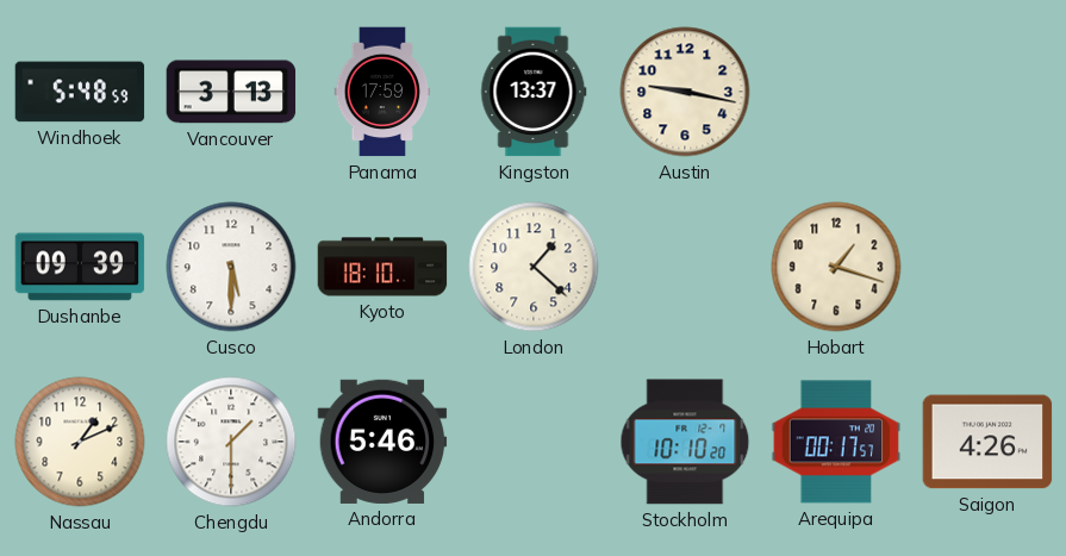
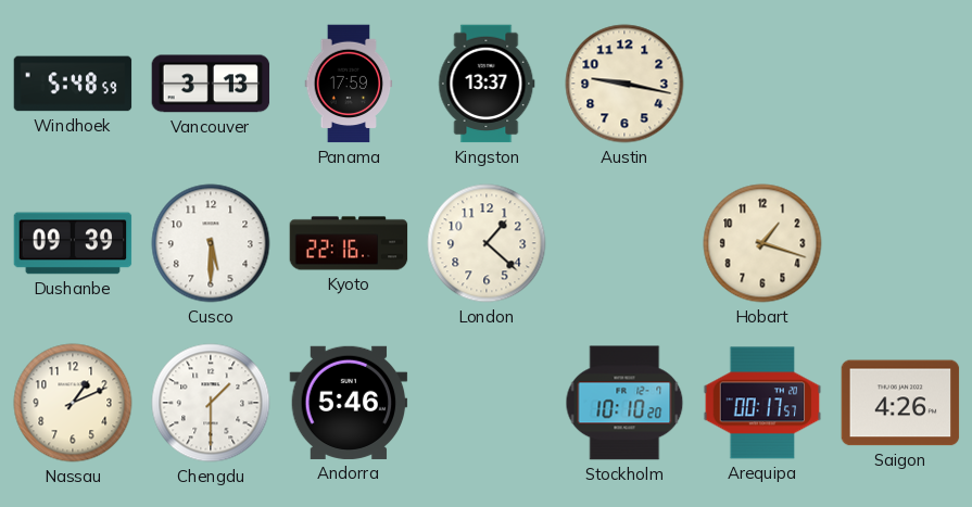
Kyoto: 18:10 -> 22:16
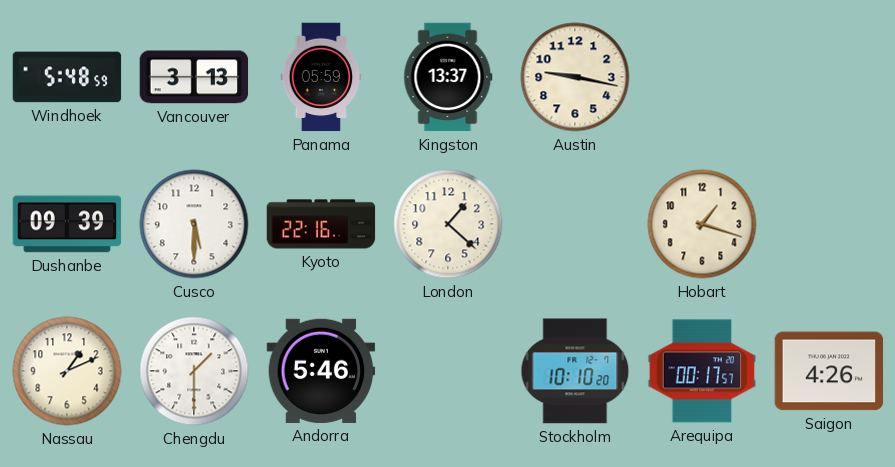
Panama: 17:59 -> 05:59
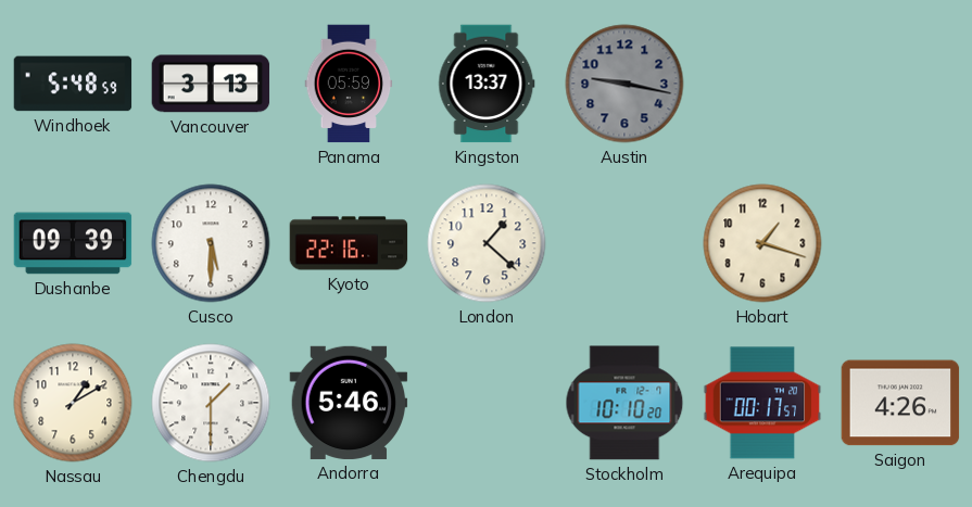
Austin dial: cream -> grey
Nassau: 1:11 -> 1:10
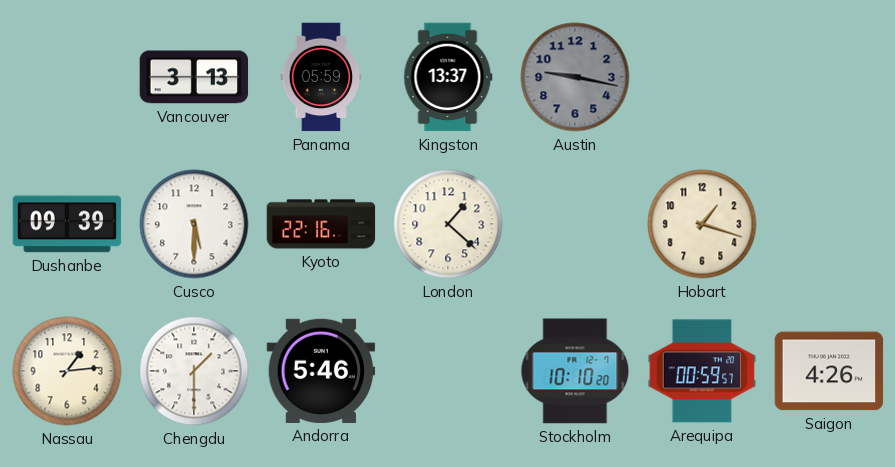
Windhoek: 5:48 -> none
Nassau: 1:10 -> 1:14
Arequipa: 00:17 -> 00:59
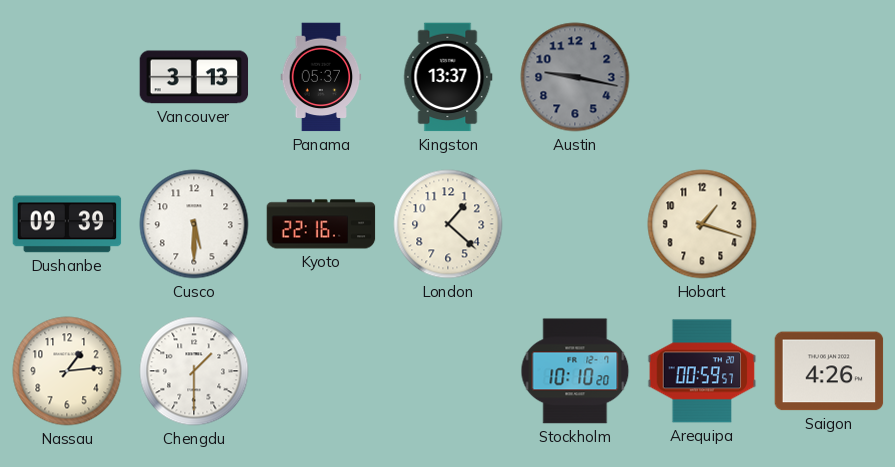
Panama: 05:59 -> 05:37
Andorra: 5:46 -> none
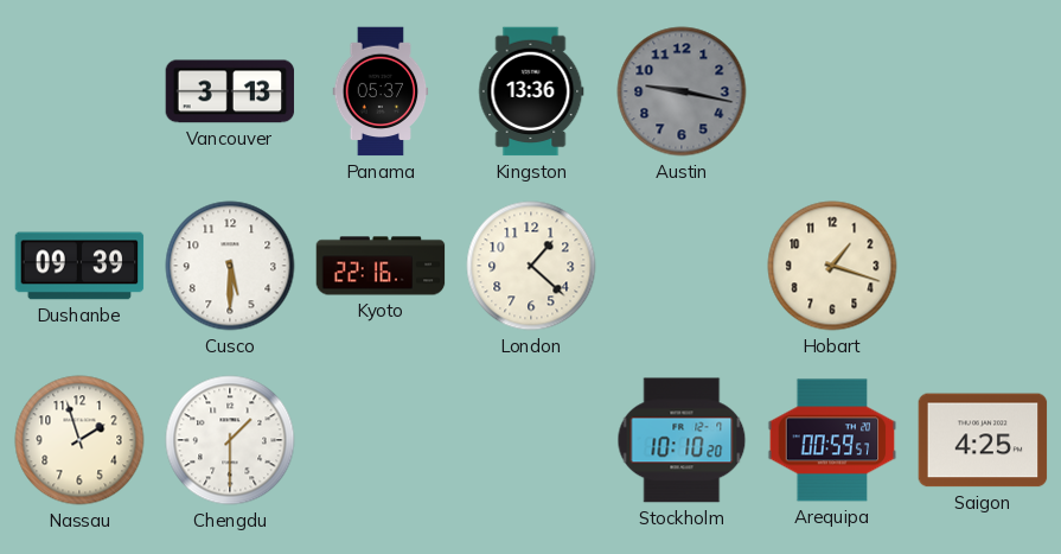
Kingston: 13:37 -> 13:36
Nassau: 1:14 -> 1:57
Saigon: 4:26 -> 4:25
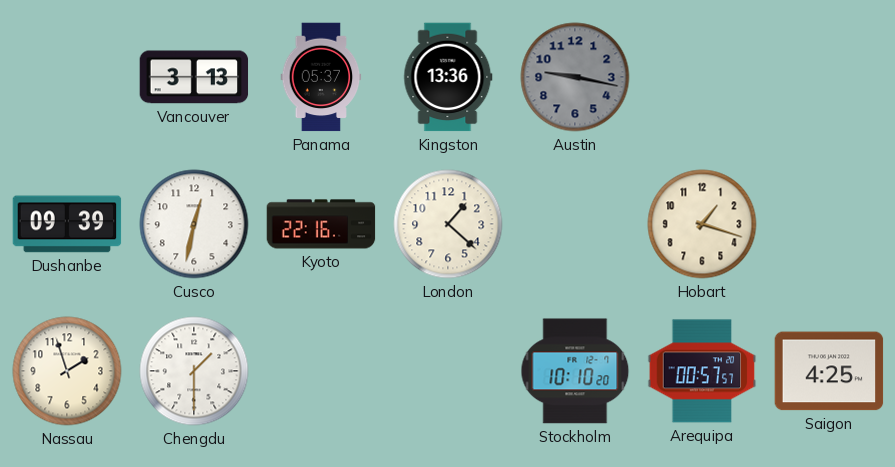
Cusco: 5:30 -> 12:32
Arequipa: 00:59 -> 00:57
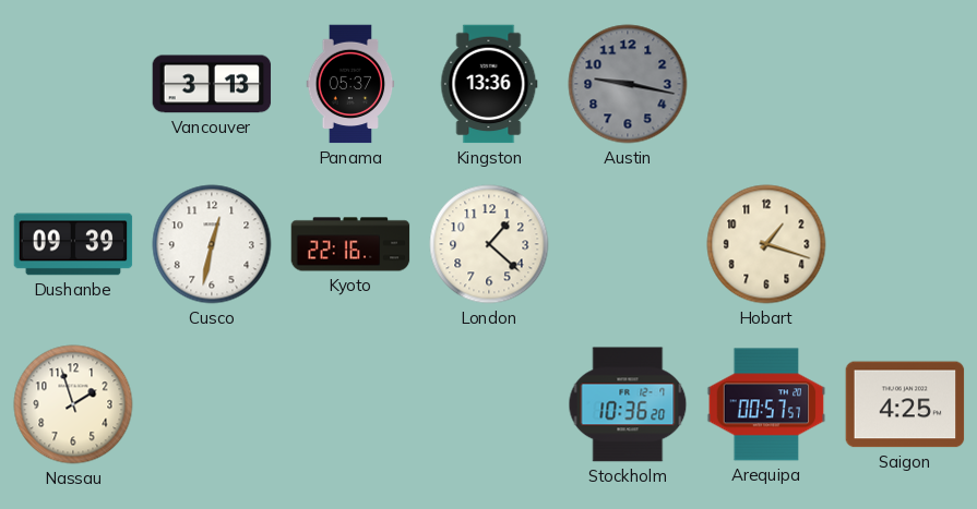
Chengdu: 1:30 -> none
Stockholm: 10:10 -> 10:36
